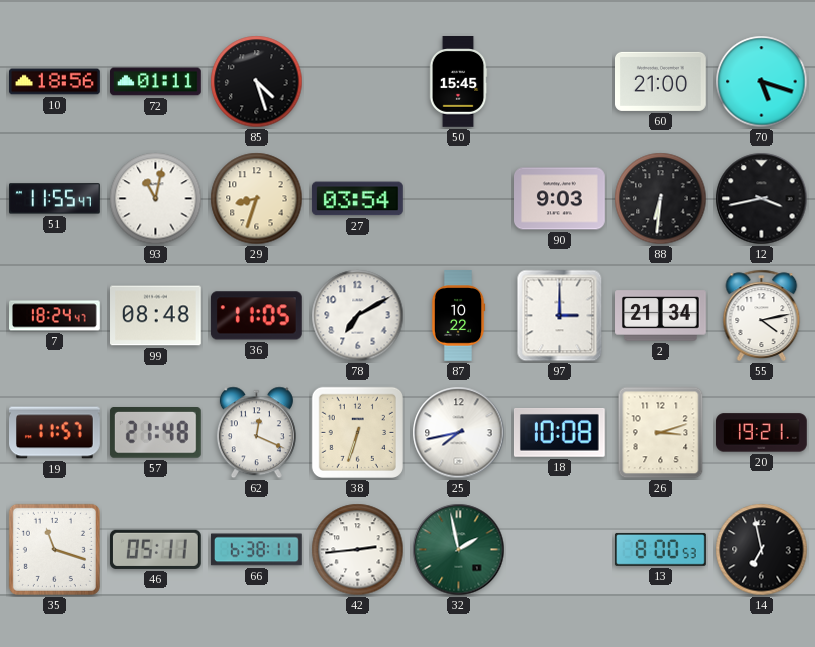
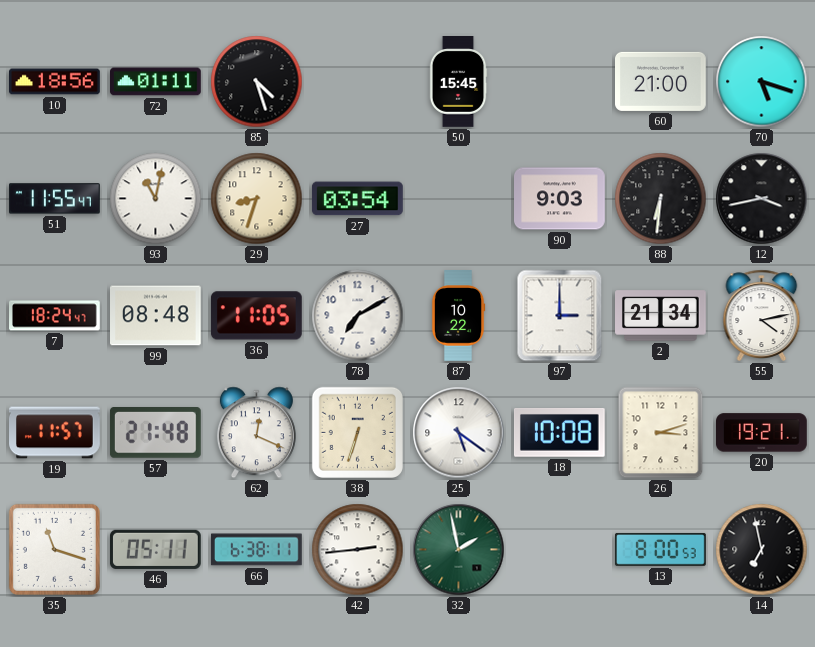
25: 7:43 -> 5:21
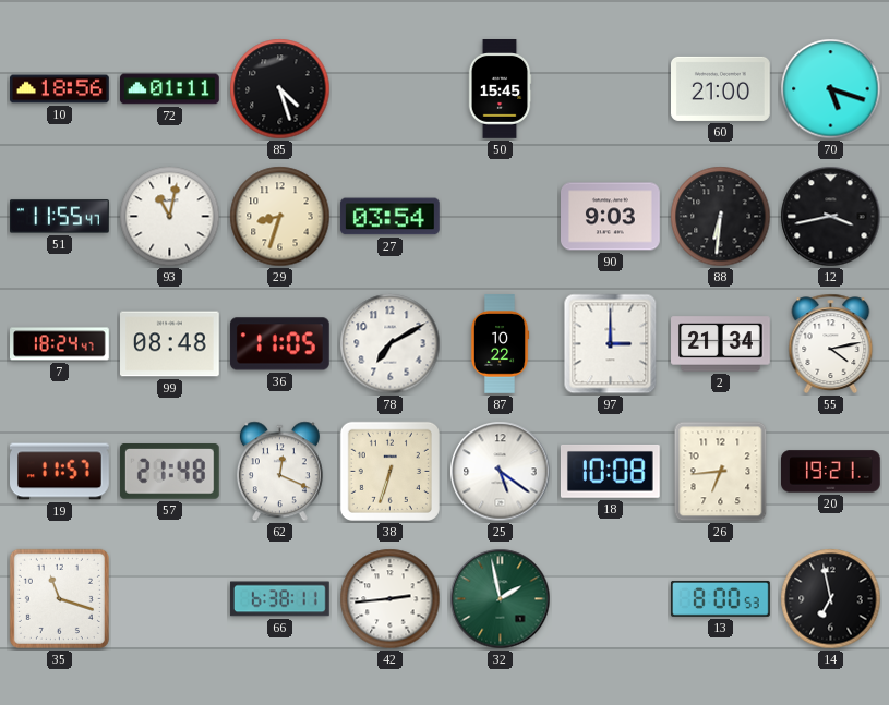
26: 3:12 -> 6:44
46: 05:11 -> none
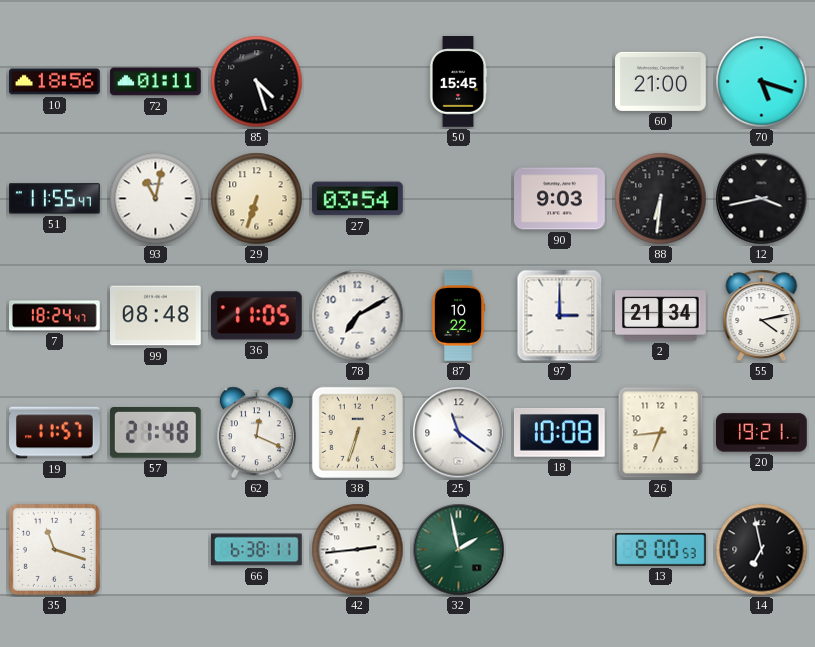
29: 8:33 -> 6:33
25: 5:21 -> 11:21
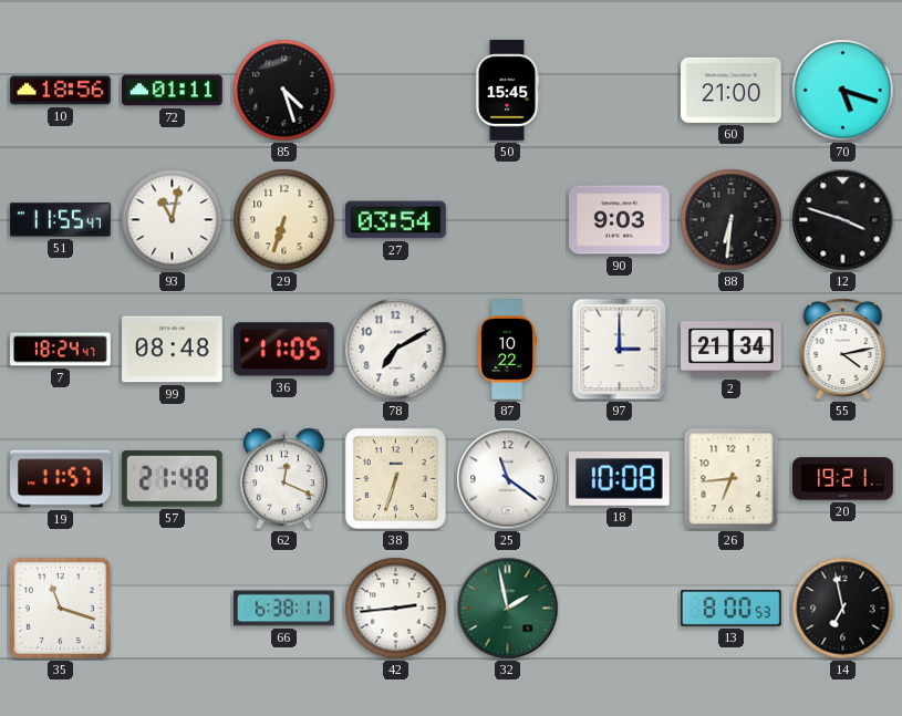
12: 3:43 -> 3:48
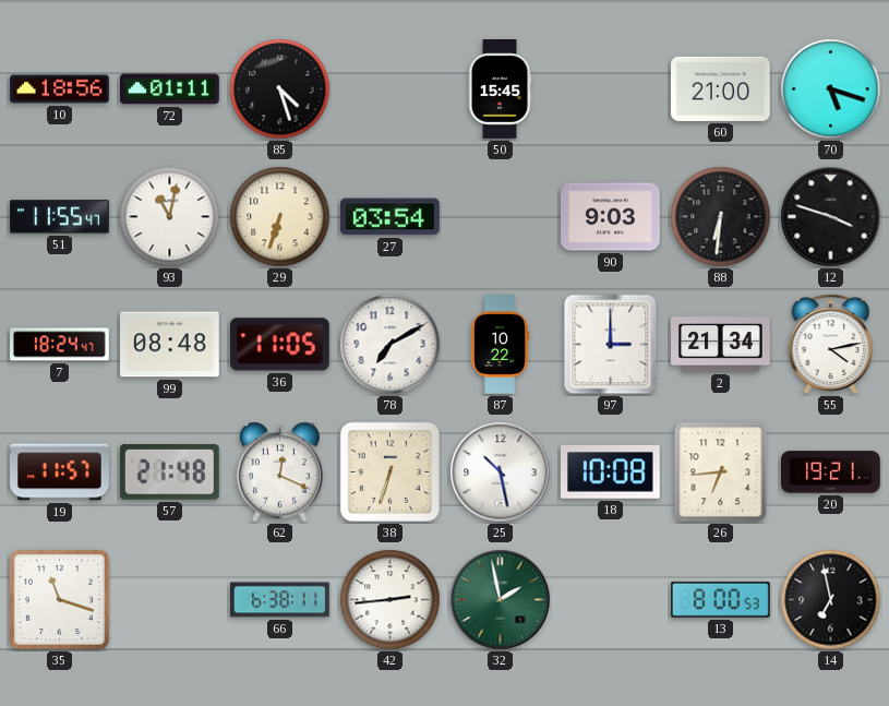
25: 11:21 -> 10:28
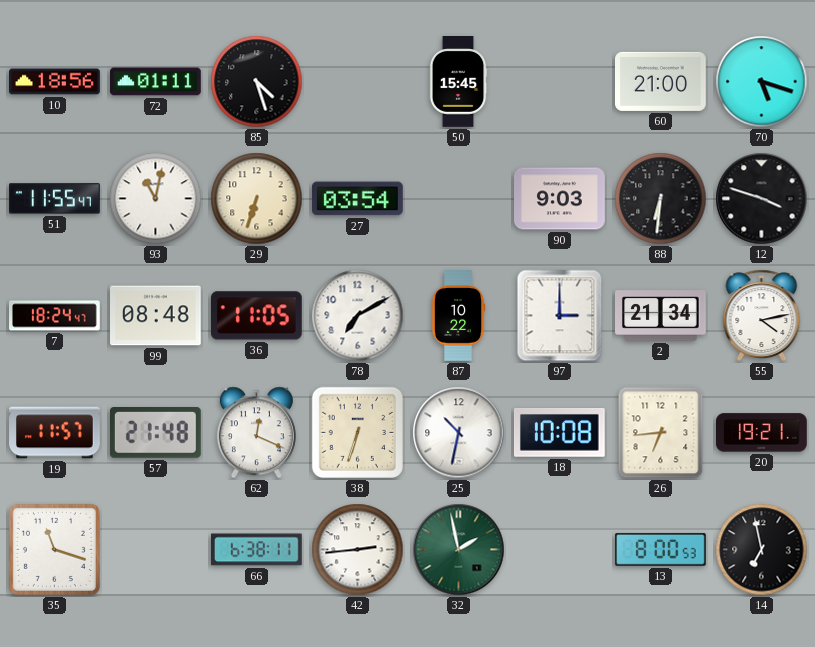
25: 10:28 -> 10:32
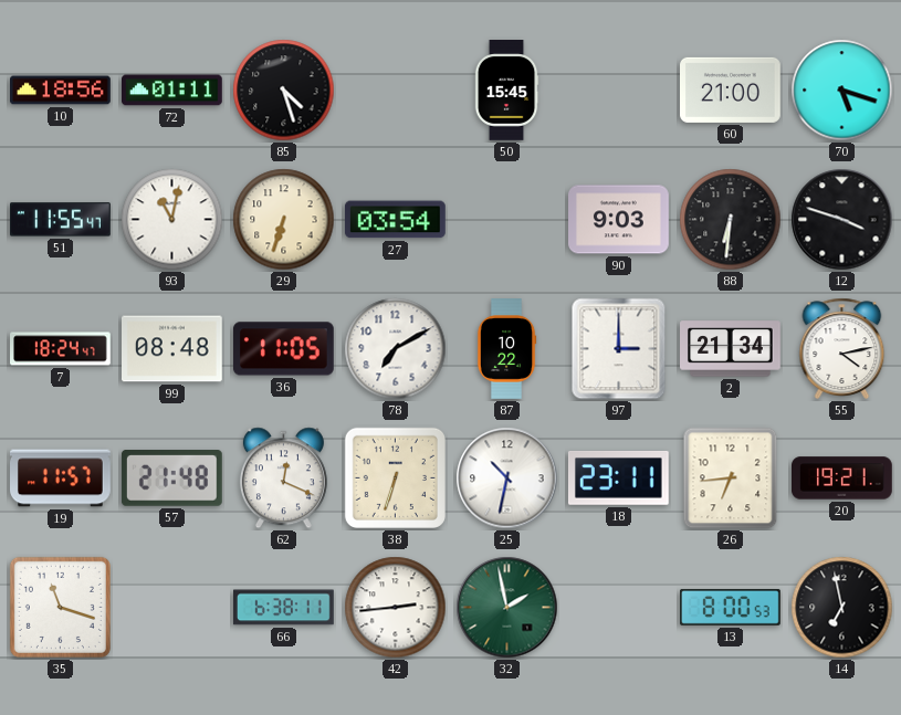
18: 10:08 -> 23:11
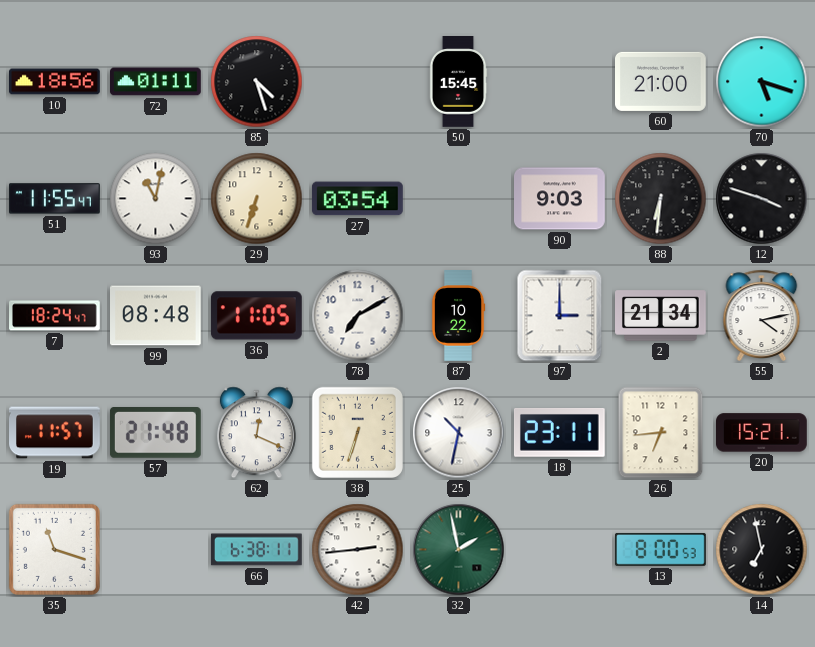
20: 19:21 -> 15:21
